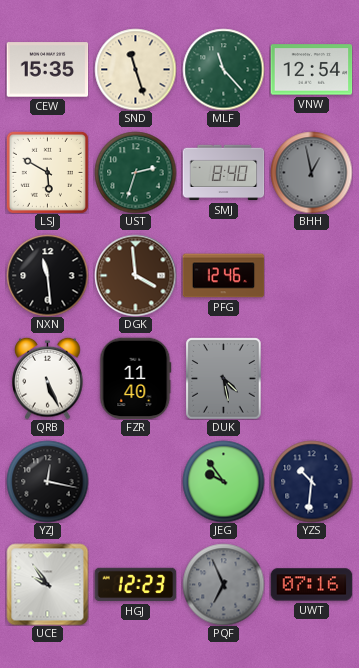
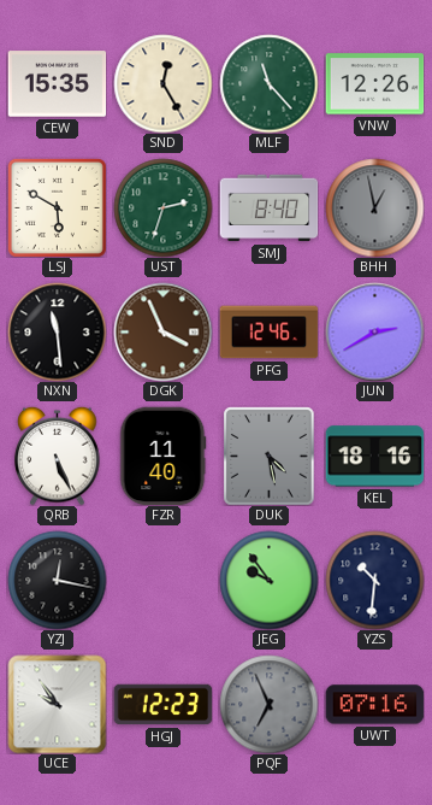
SND: 11:27 -> 12:25
VNW: 12:54 -> 12:26
DGK: 3:59 -> 3:56
JUN: none -> 2:40
KEL: none -> 18:16
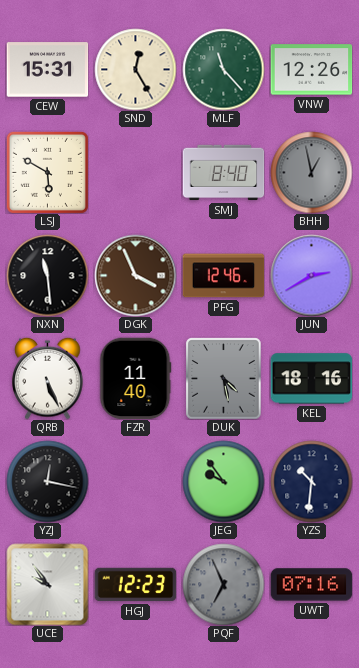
CEW: 15:35 -> 15:31
UST: 2:33 -> none
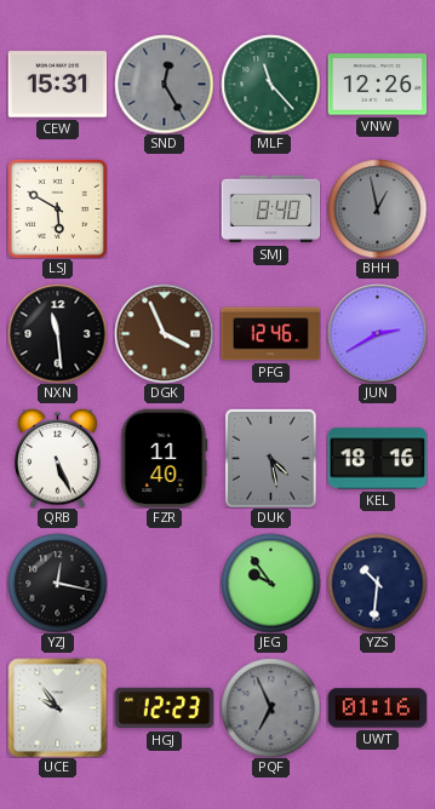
SND dial: cream -> grey
UWT: 07:16 -> 01:16
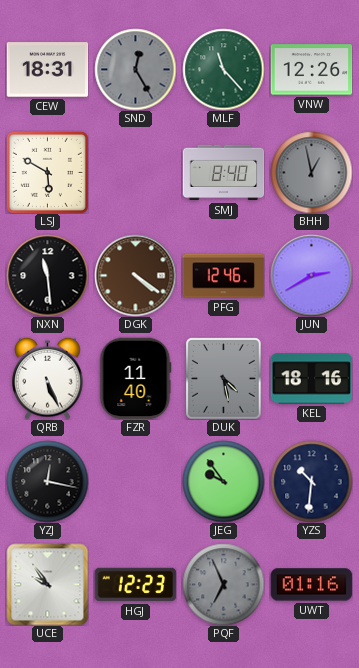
CEW: 15:31 -> 18:31
DGK: 3:56 -> 4:21
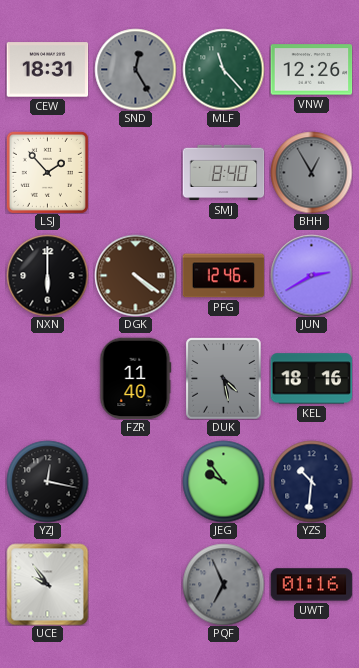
LSJ: 5:50 -> 1:53
BHH: 12:58 -> 12:55
NXN: 11:29 -> 6:00
QRB: 5:26 -> none
HGJ: 12:23 -> none
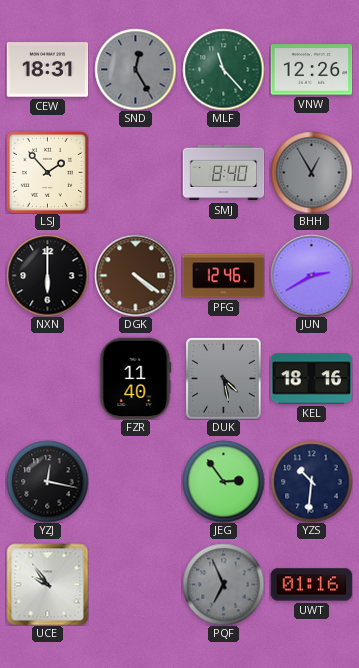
JEG: 9:54 -> 2:54
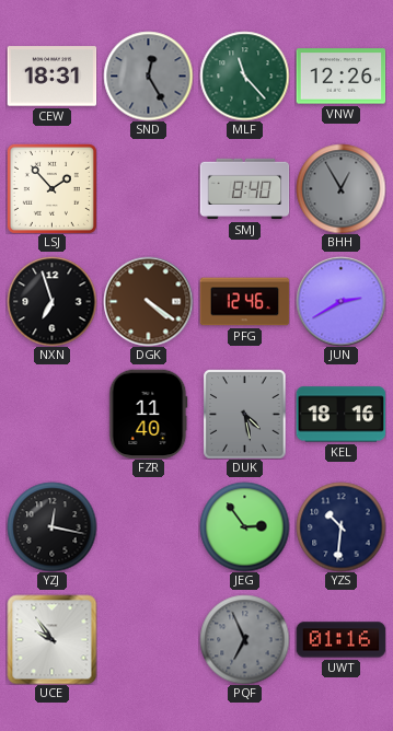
NXN: 6:00 -> 6:57
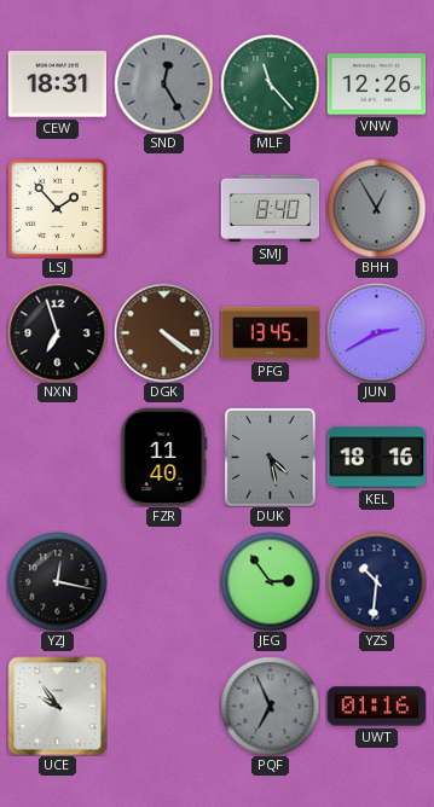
PFG: 12:46 -> 13:45
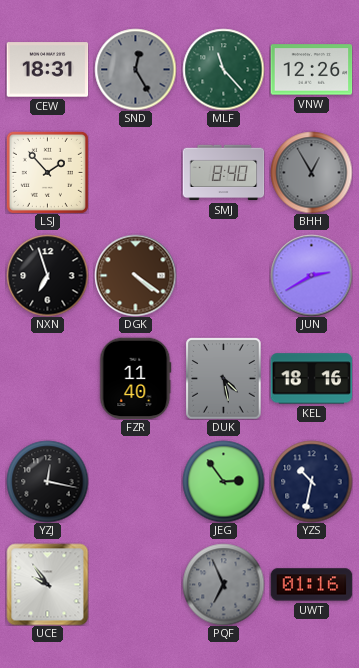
PFG: 13:45 -> none
YZS: 10:31 -> 10:32
